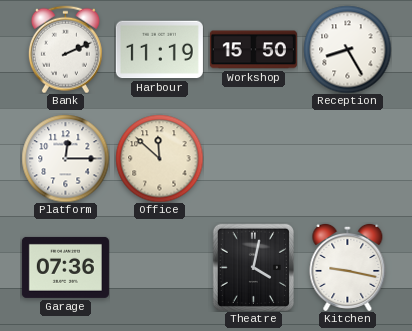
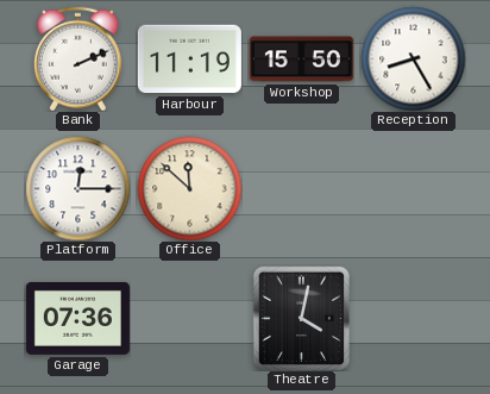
Kitchen: 9:17 -> none
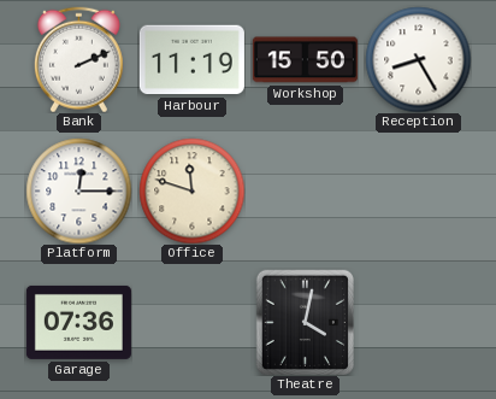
Office: 11:52 -> 11:48
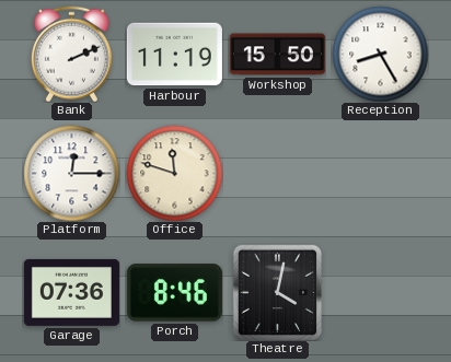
Porch: none -> 8:46
